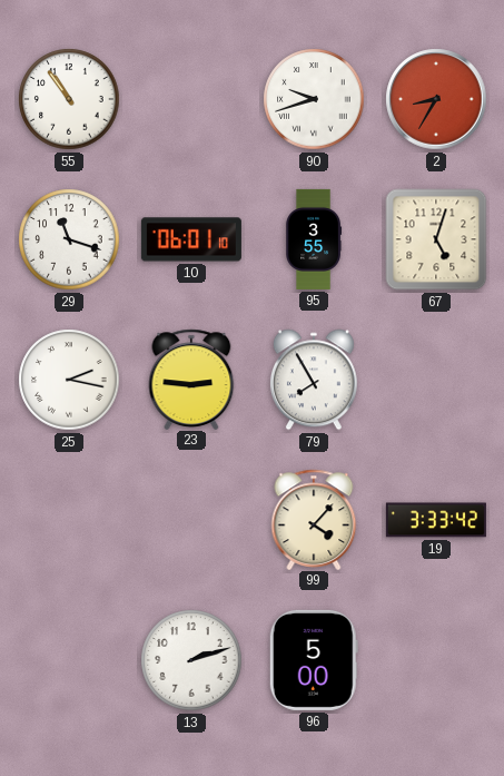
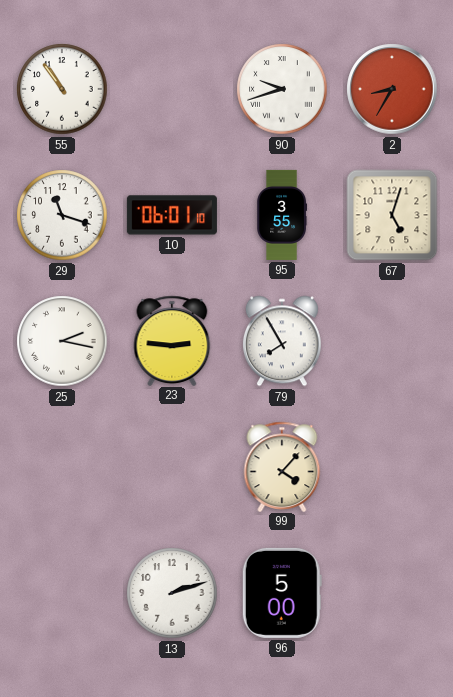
19: 3:33 -> none
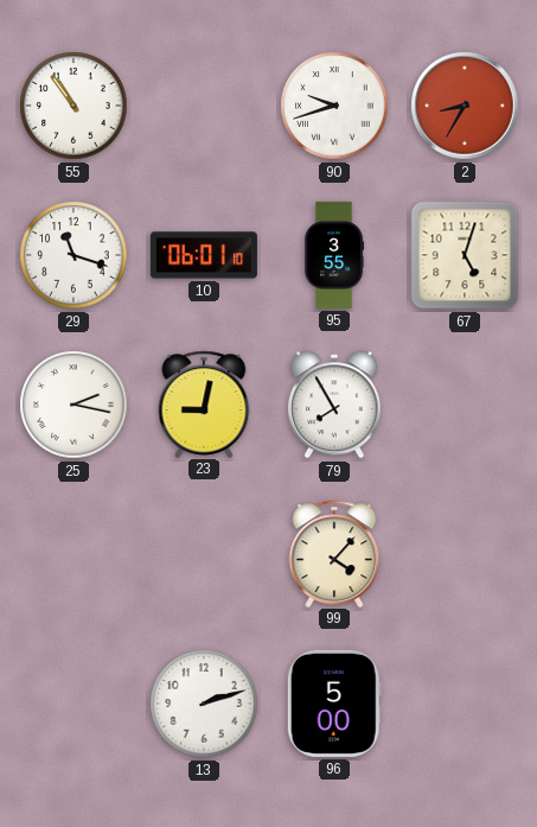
23: 2:46 -> 9:02
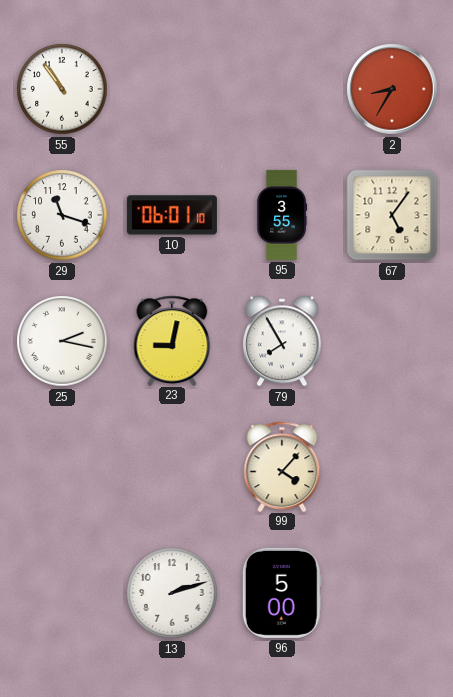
90: 9:42 -> none
67: 5:03 -> 5:06
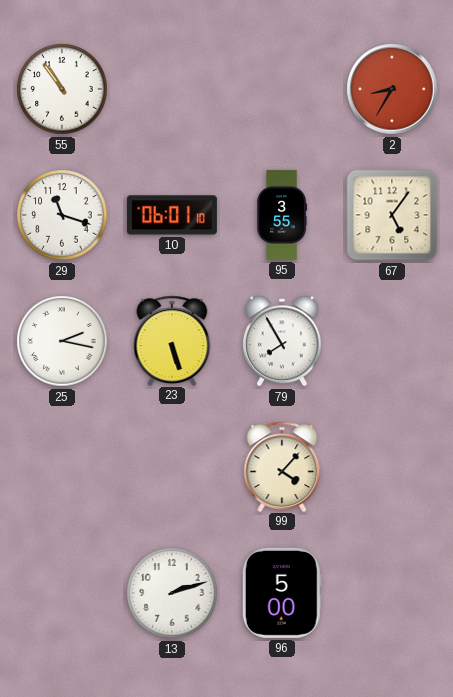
23: 9:02 -> 5:27
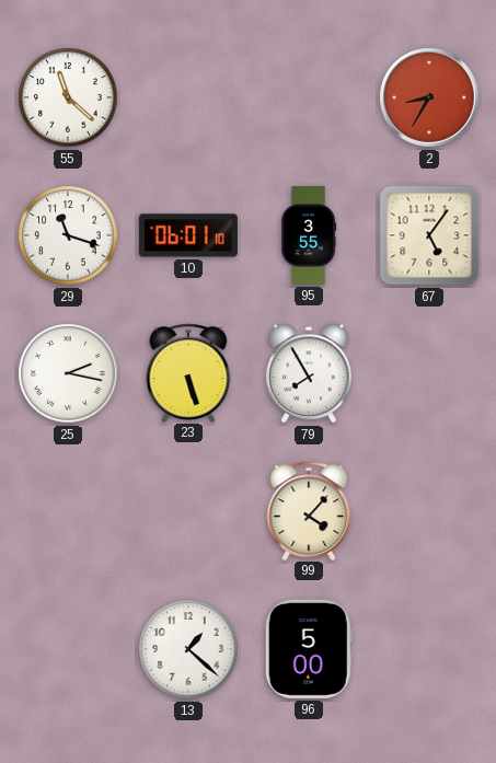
55: 10:54 -> 11:22
13: 2:12 -> 1:22
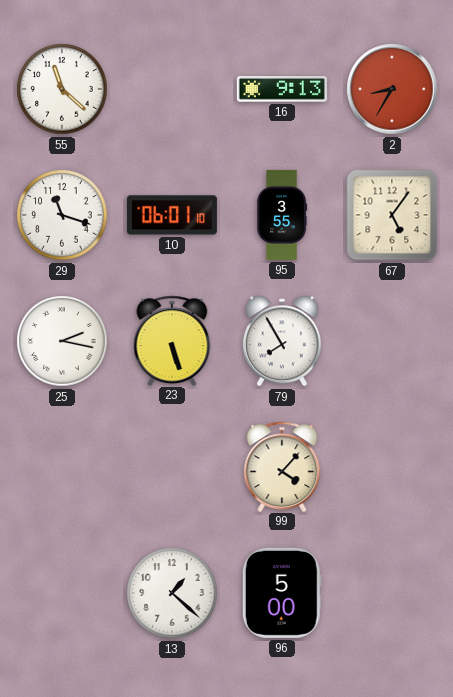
16: none -> 9:13
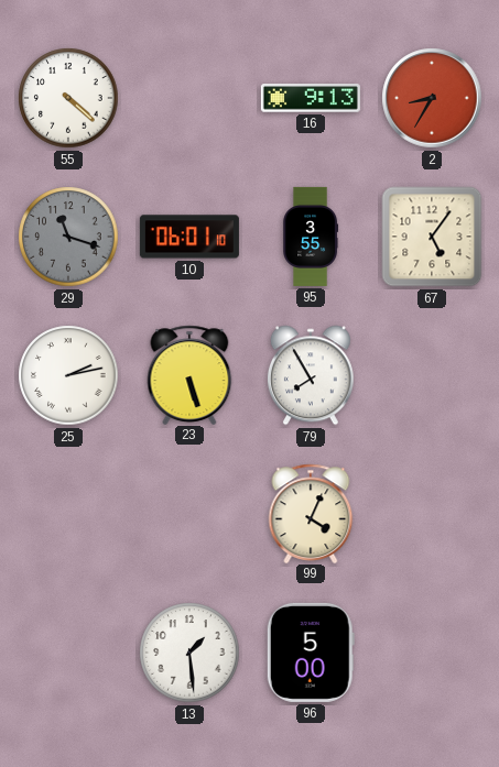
55: 11:22 -> 4:22
29 dial: white -> grey
25: 2:17 -> 2:13
99: 4:07 -> 4:04
13: 1:22 -> 1:29
